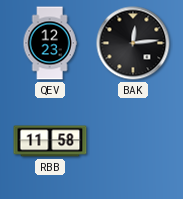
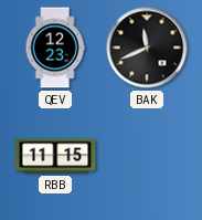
BAK: 12:14 -> 11:41
RBB: 11:58 -> 11:15
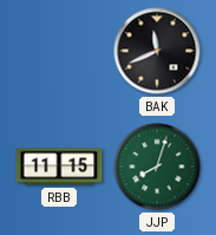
QEV: 12:23 -> none
JJP: none -> 8:03
